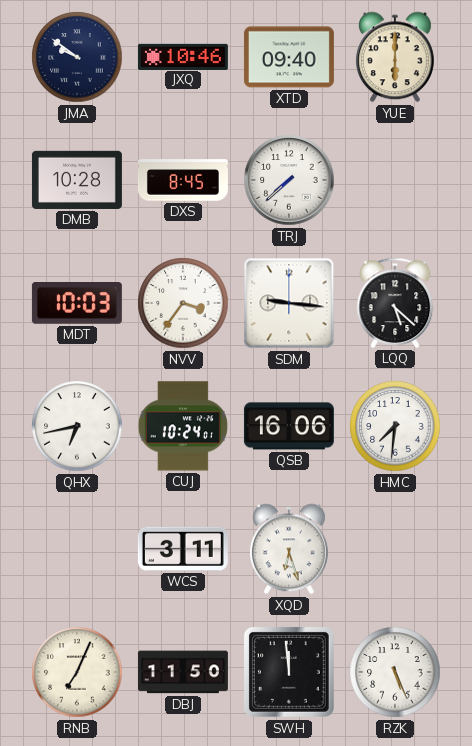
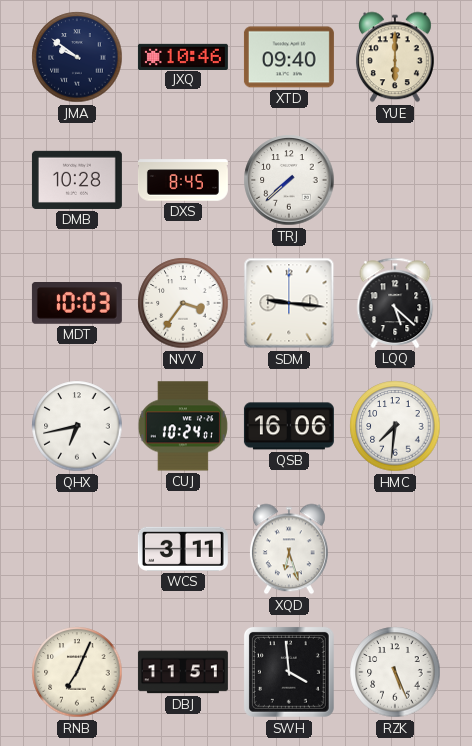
DBJ: 11:50 -> 11:51
SWH: 11:59 -> 3:59
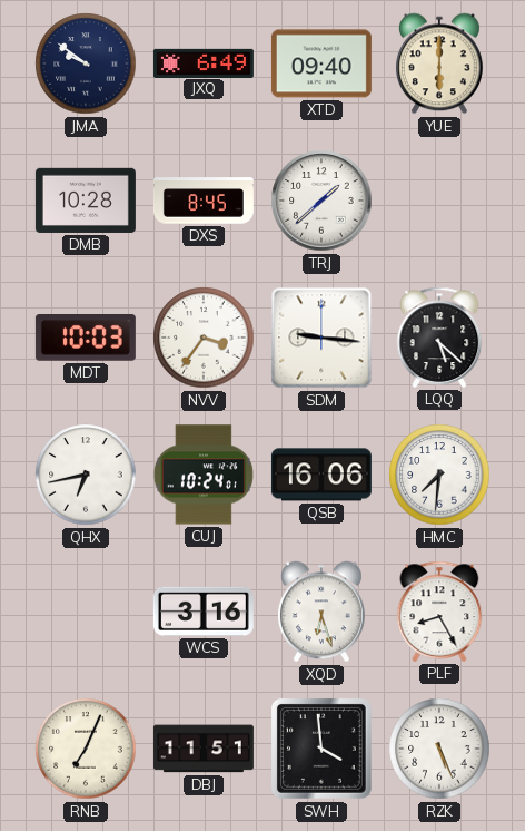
JXQ: 10:46 -> 6:49
TRJ: 7:38 -> 1:38
WCS: 3:11 -> 3:16
PLF: none -> 8:25
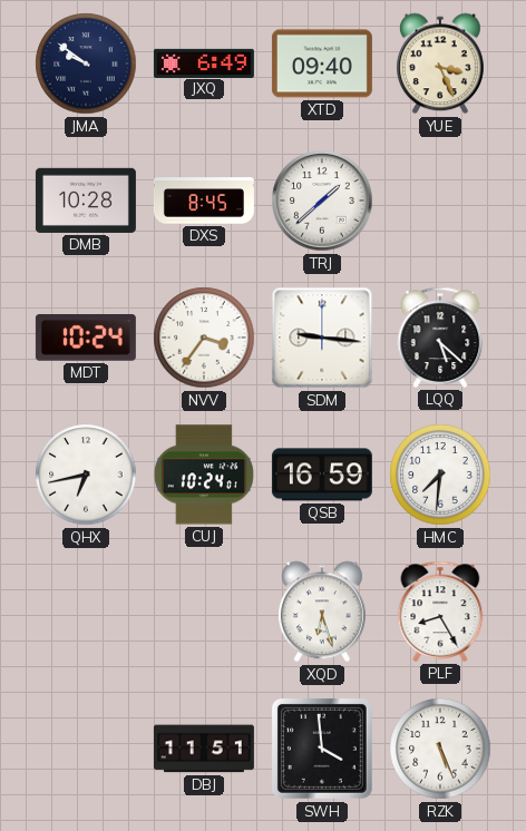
YUE: 6:00 -> 3:26
MDT: 10:03 -> 10:24
QSB: 16:06 -> 16:59
WCS: 3:16 -> none
RNB: 7:04 -> none
